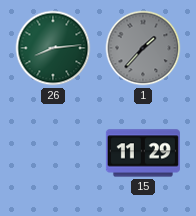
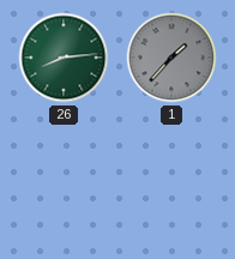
15: 11:29 -> none
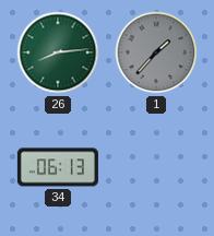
34: none -> 06:13
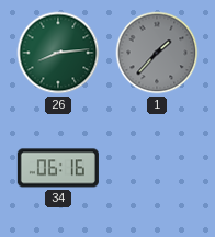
34: 06:13 -> 06:16
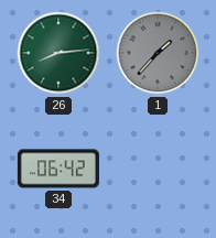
34: 06:16 -> 06:42
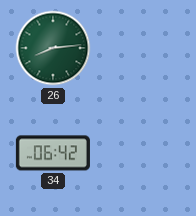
1: 1:37 -> none
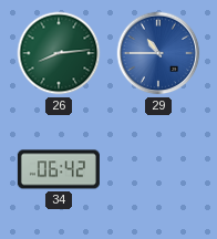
29: none -> 10:45
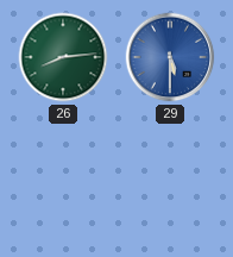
29: 10:45 -> 5:30
34: 06:42 -> none
